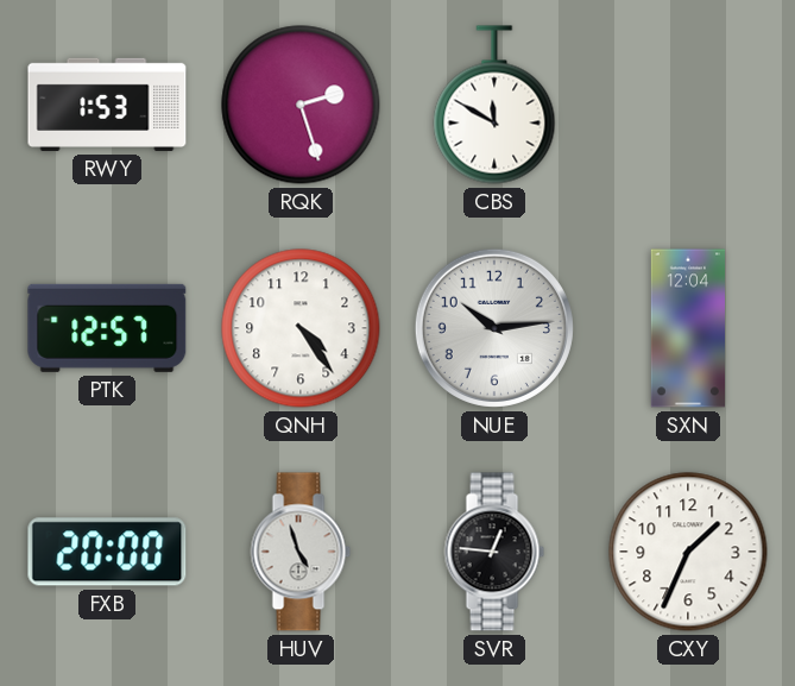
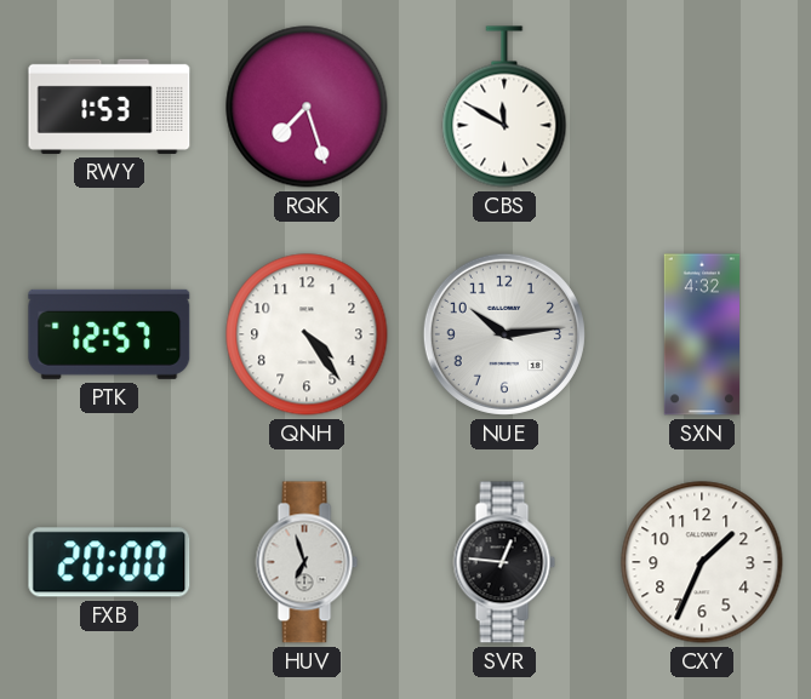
RQK: 2:27 -> 7:27
SXN: 12:04 -> 4:32
HUV: 4:57 -> 6:57
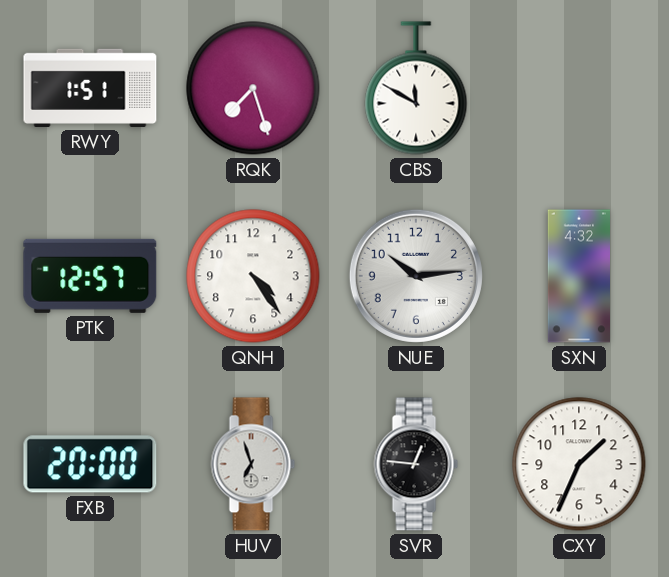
RWY: 1:53 -> 1:51
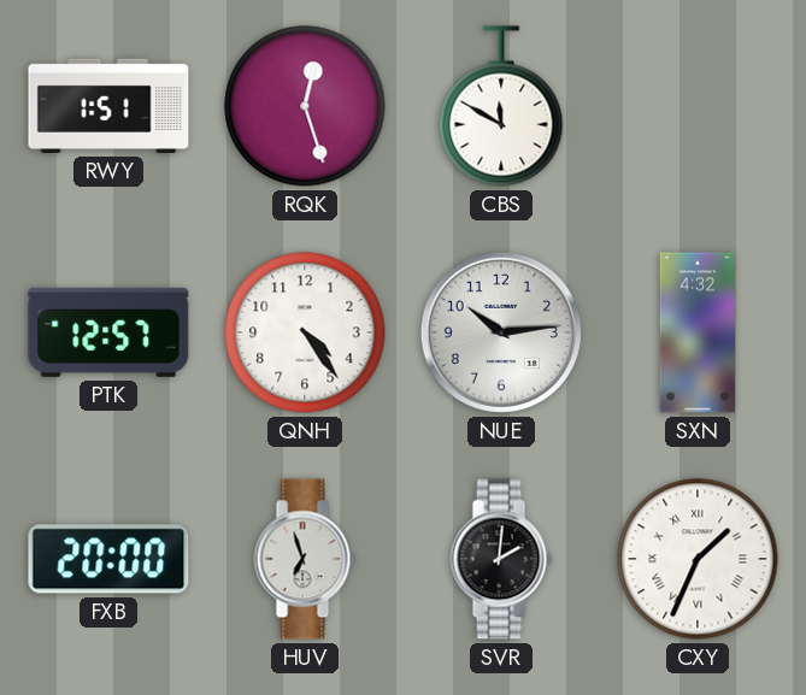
RQK: 7:27 -> 12:27
SVR: 12:46 -> 2:01
CXY numerals: Arabic -> Roman
